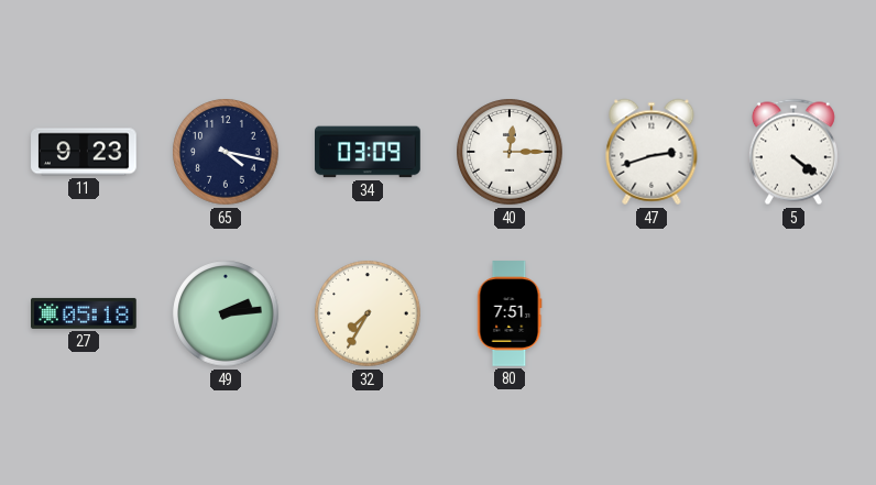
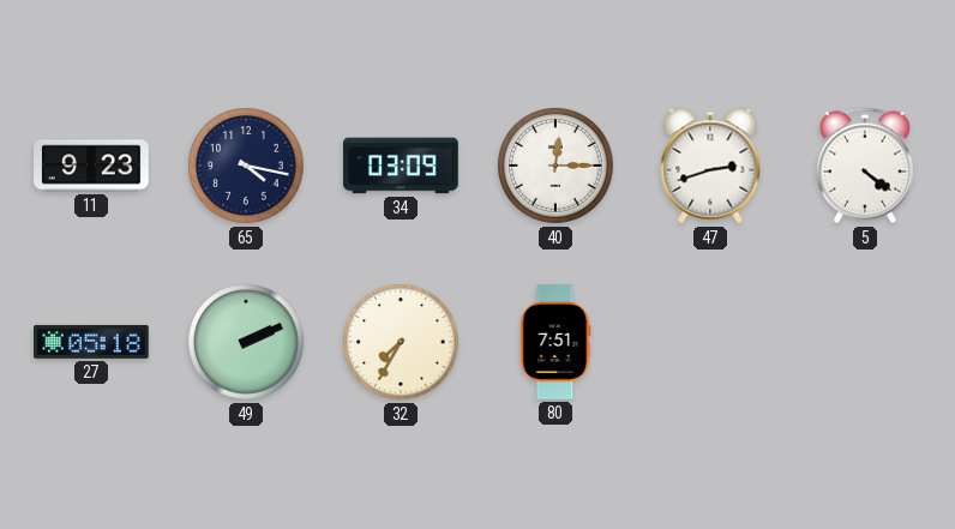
49: 2:14 -> 2:11
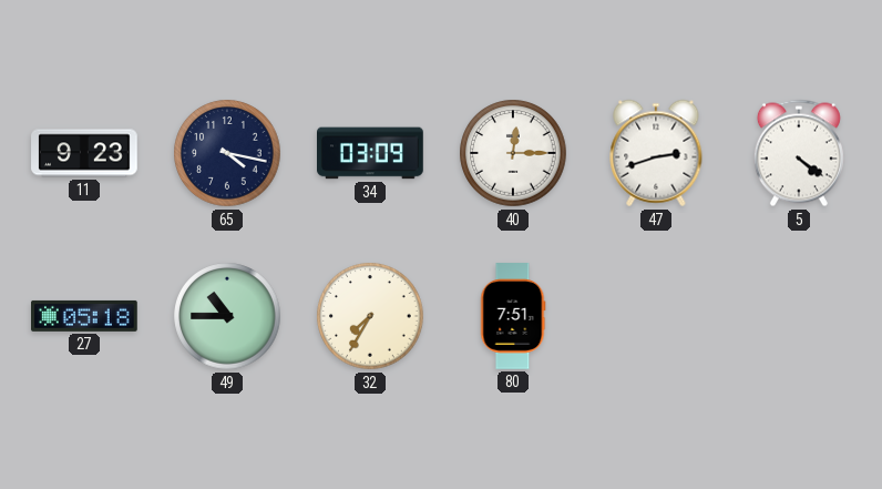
49: 2:11 -> 10:45
